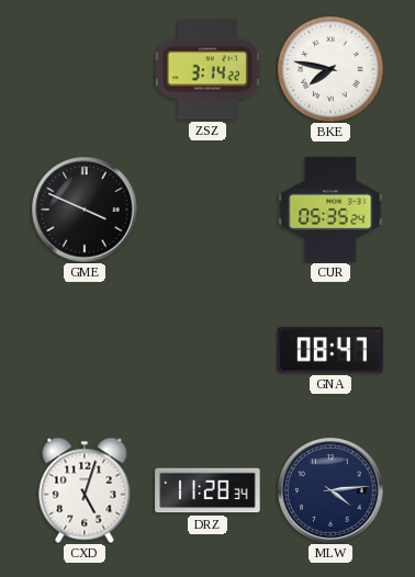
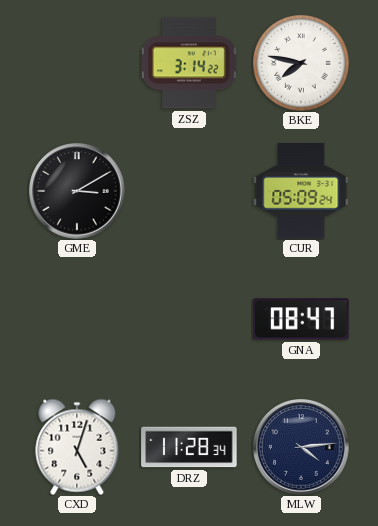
GME: 3:49 -> 3:10
CUR: 05:35 -> 05:09
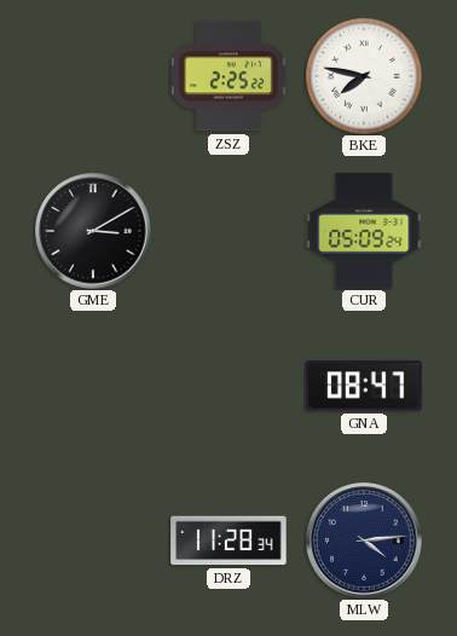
ZSZ: 3:14 -> 2:25
CXD: 5:03 -> none
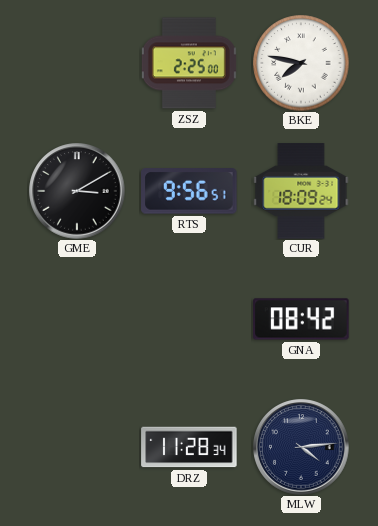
ZSZ: 2:25:22 -> 2:25:00
RTS: none -> 9:56
CUR: 05:09 -> 18:09
GNA: 08:47 -> 08:42
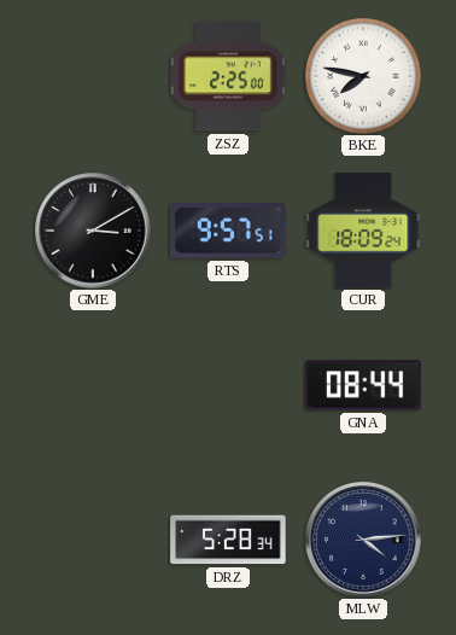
RTS: 9:56 -> 9:57
GNA: 08:42 -> 08:44
DRZ: 11:28 -> 5:28
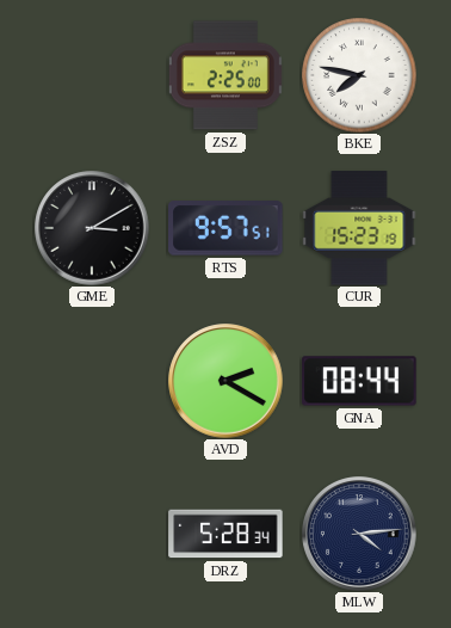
CUR: 18:09 -> 15:23
AVD: none -> 2:20
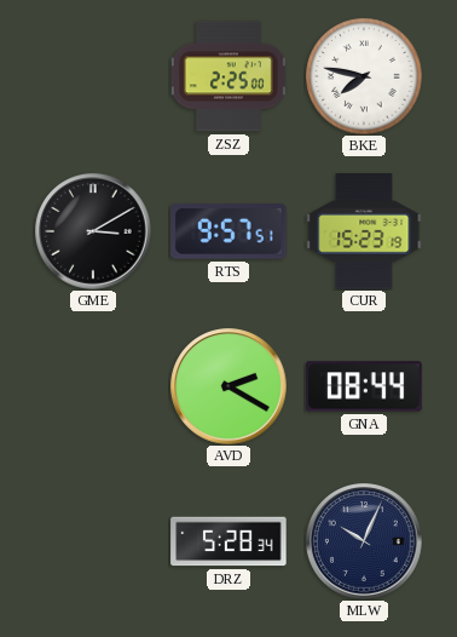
MLW: 4:14 -> 10:04
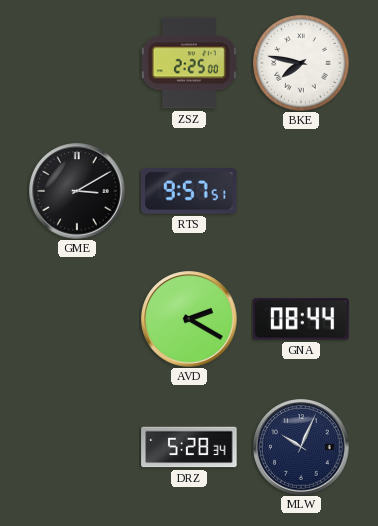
CUR: 15:23 -> none
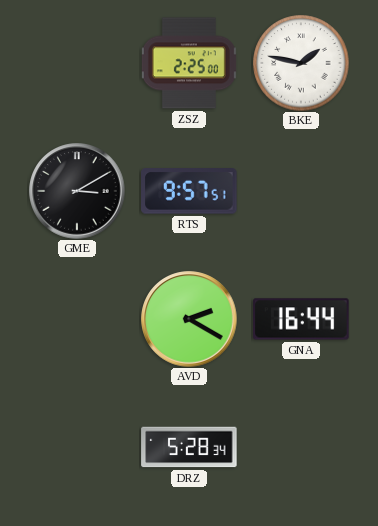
BKE: 7:47 -> 1:47
GNA: 08:44 -> 16:44
MLW: 10:04 -> none
